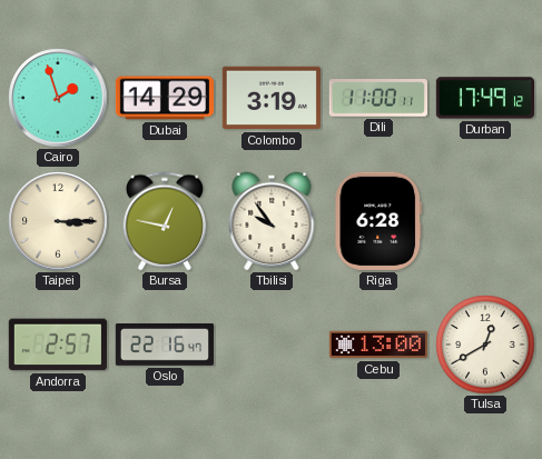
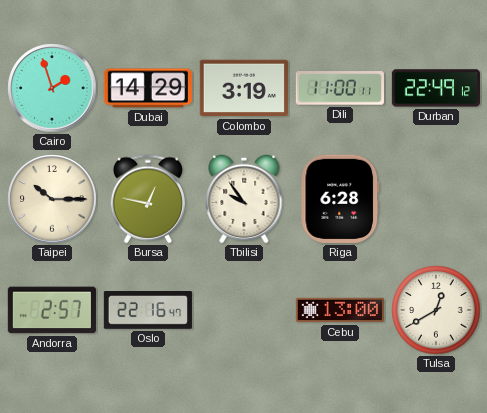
Durban: 17:49 -> 22:49
Taipei: 3:15 -> 10:15
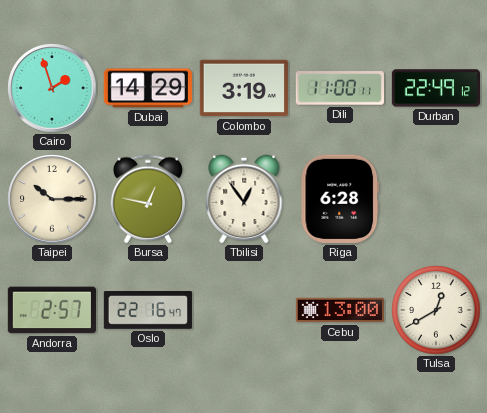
Tbilisi: 9:54 -> 12:54
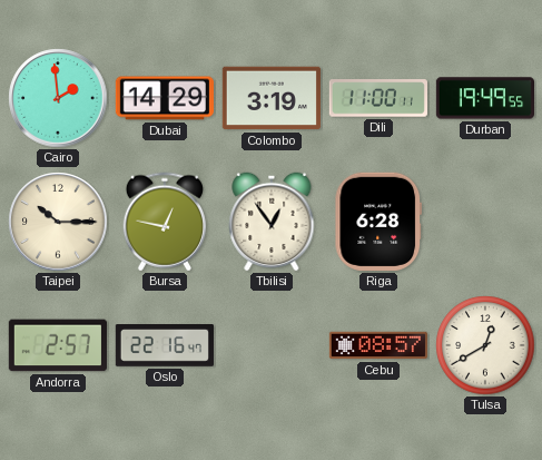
Cairo: 1:57 -> 1:59
Durban: 22:49 -> 19:49
Cebu: 13:00 -> 08:57
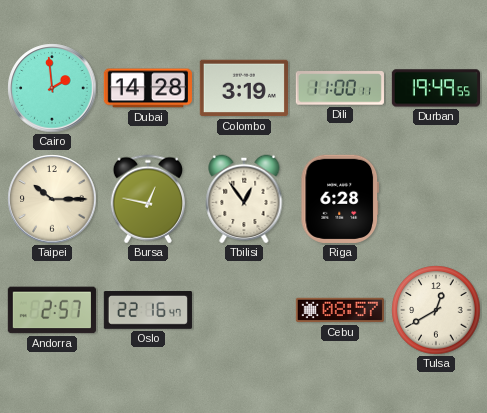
Dubai: 14:29 -> 14:28
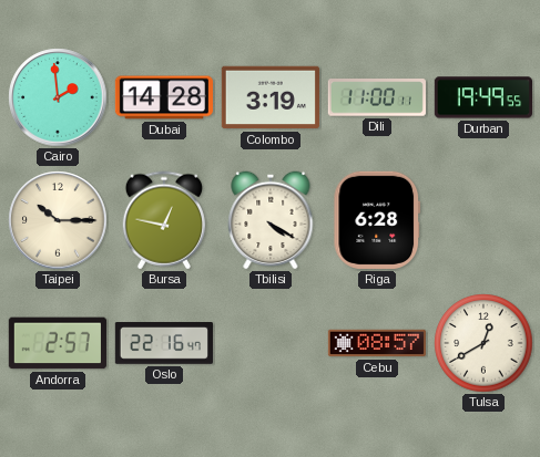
Tbilisi: 12:54 -> 4:20
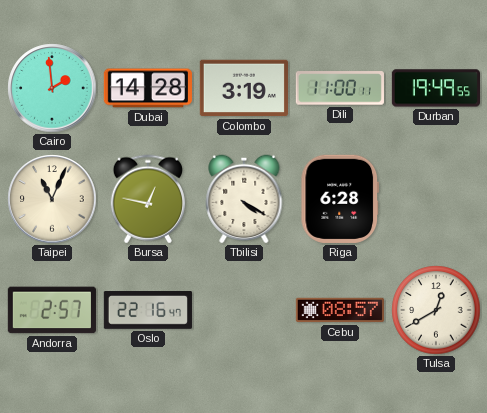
Taipei: 10:15 -> 11:04
